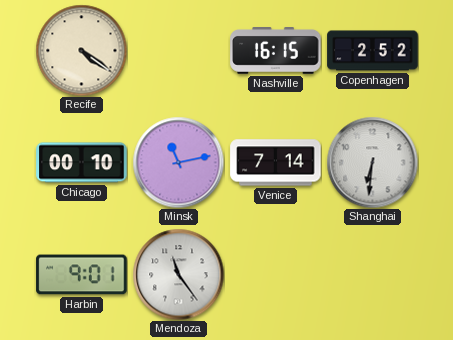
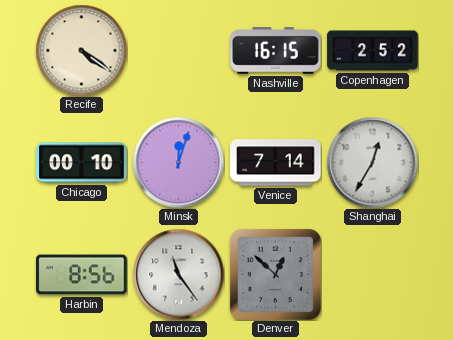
Minsk: 11:13 -> 12:03
Shanghai: 6:31 -> 12:35
Harbin: 9:01 -> 8:56
Denver: none -> 12:52
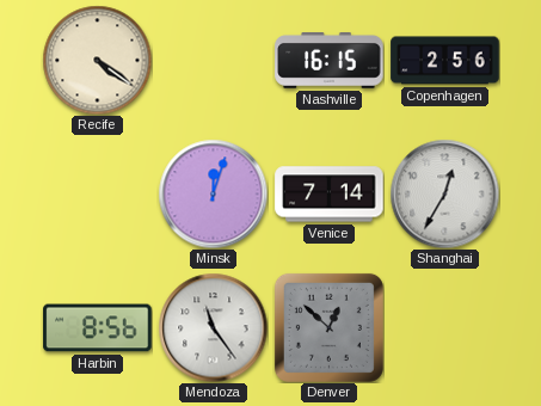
Copenhagen: 2:52 -> 2:56
Chicago: 00:10 -> none
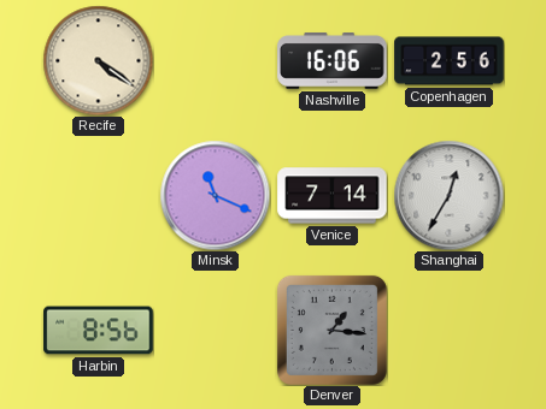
Nashville: 16:15 -> 16:06
Minsk: 12:03 -> 11:19
Mendoza: 11:24 -> none
Denver: 12:52 -> 1:16
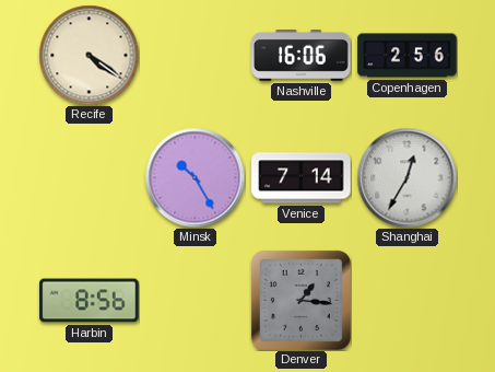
Minsk: 11:19 -> 10:25
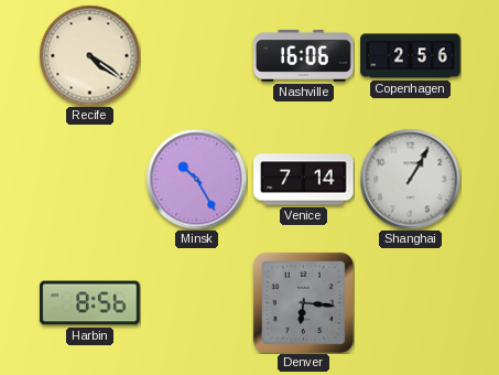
Shanghai: 12:35 -> 1:05
Denver: 1:16 -> 6:16
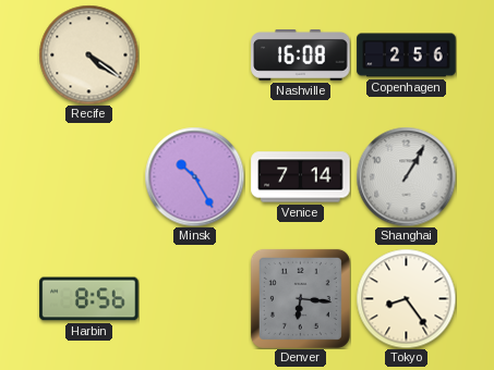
Nashville: 16:06 -> 16:08
Tokyo: none -> 8:24
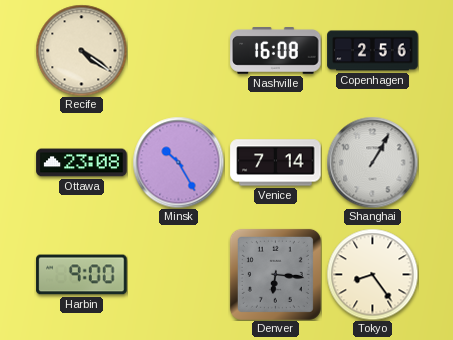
Ottawa: none -> 23:08
Harbin: 8:56 -> 9:00
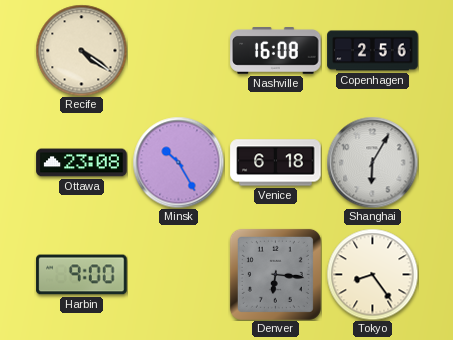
Venice: 7:14 -> 6:18
Shanghai: 1:05 -> 6:05
